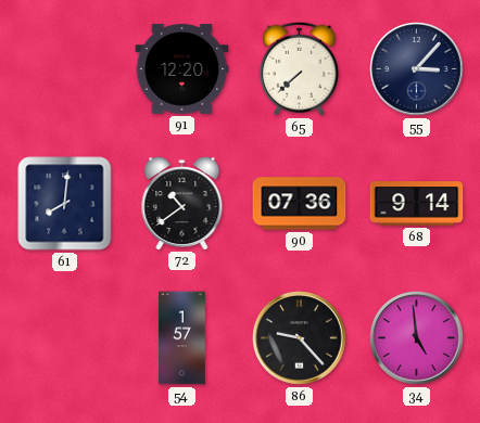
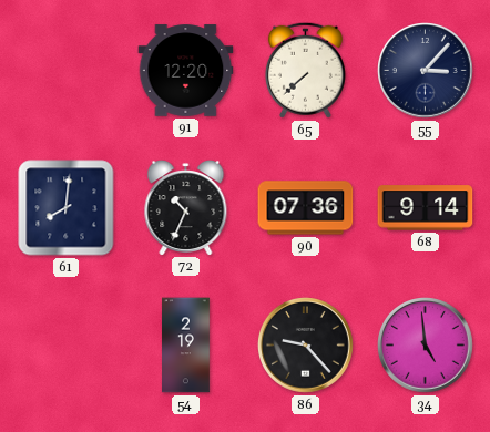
72: 10:39 -> 10:34
54: 1:57 -> 2:19
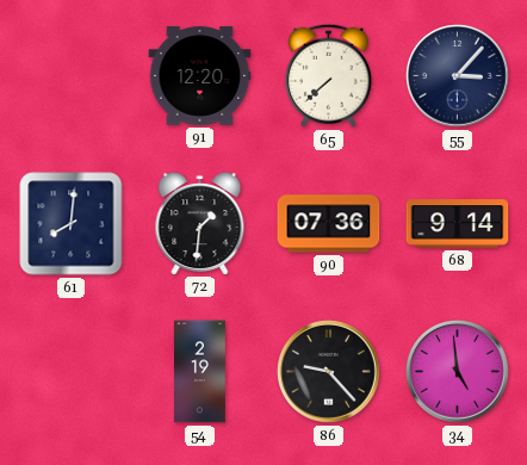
72: 10:34 -> 1:31
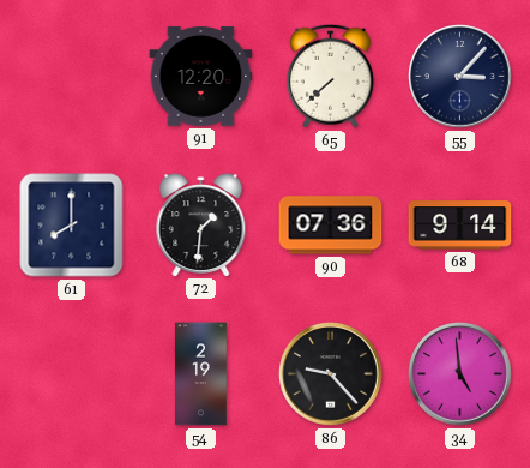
61: 8:01 -> 8:00
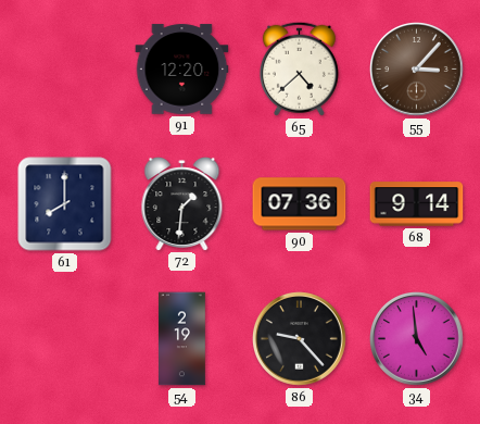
65: 7:38 -> 4:38
55 dial: navy -> brown
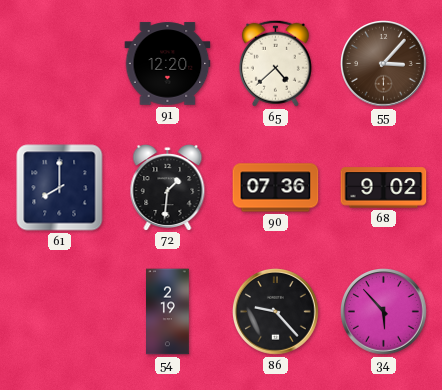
68: 9:14 -> 9:02
34: 4:59 -> 5:53
